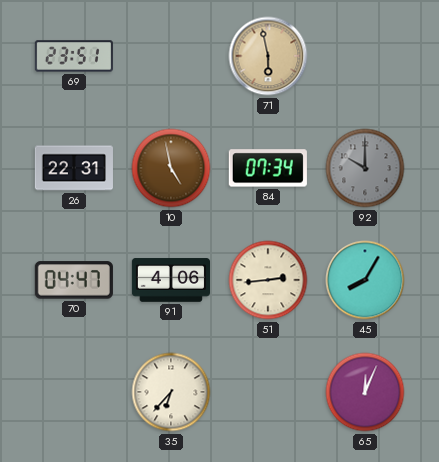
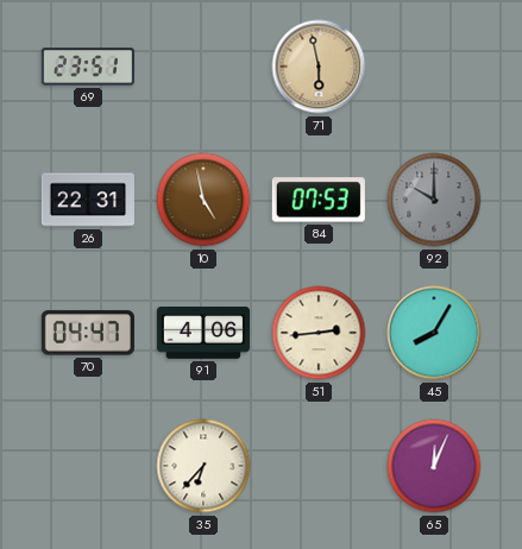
84: 07:34 -> 07:53
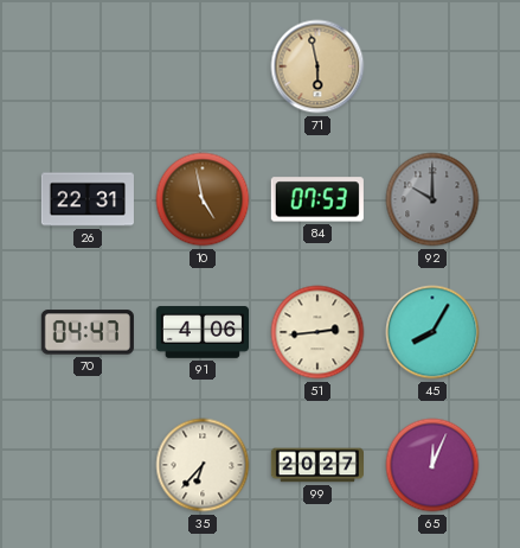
69: 23:51 -> none
99: none -> 20:27
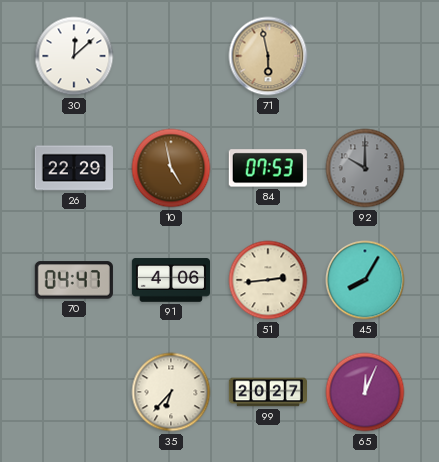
30: none -> 12:08
26: 22:31 -> 22:29
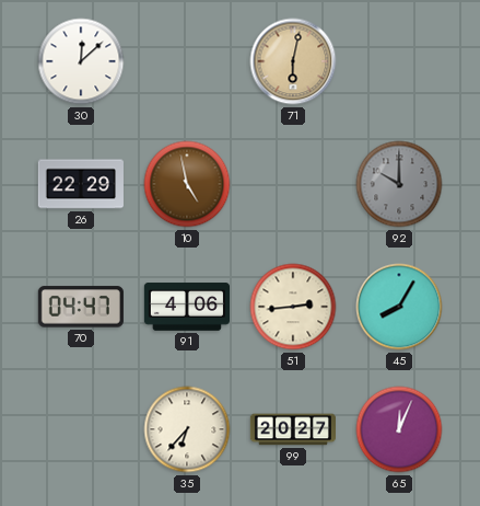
71: 5:58 -> 6:02
84: 07:53 -> none
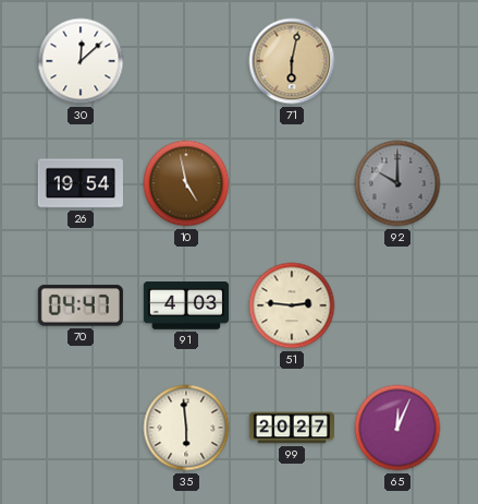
26: 22:29 -> 19:54
91: 4:06 -> 4:03
51: 2:44 -> 2:46
45: 8:05 -> none
35: 6:37 -> 5:59
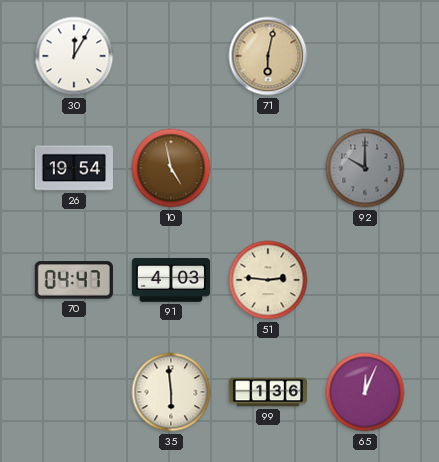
30: 12:08 -> 12:05
99: 20:27 -> 1:36
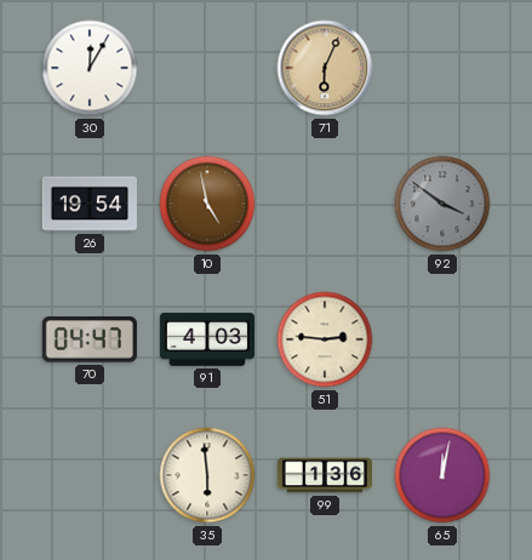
71: 6:02 -> 6:04
92: 10:00 -> 3:51
65: 12:04 -> 12:02
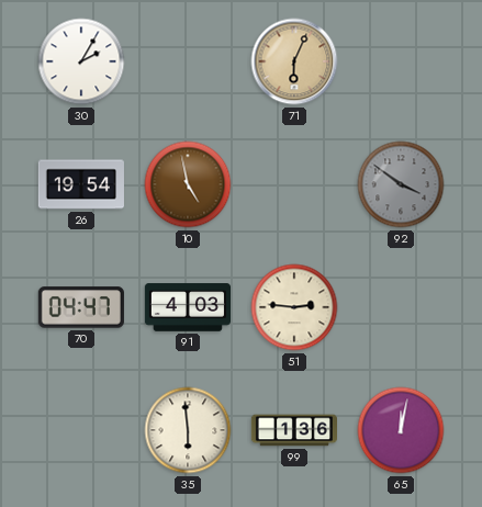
30: 12:05 -> 2:05
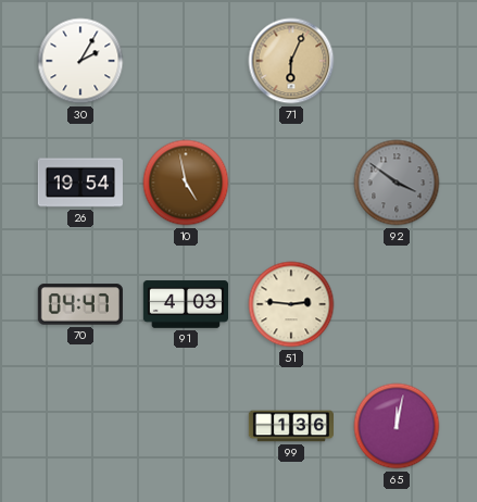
35: 5:59 -> none
